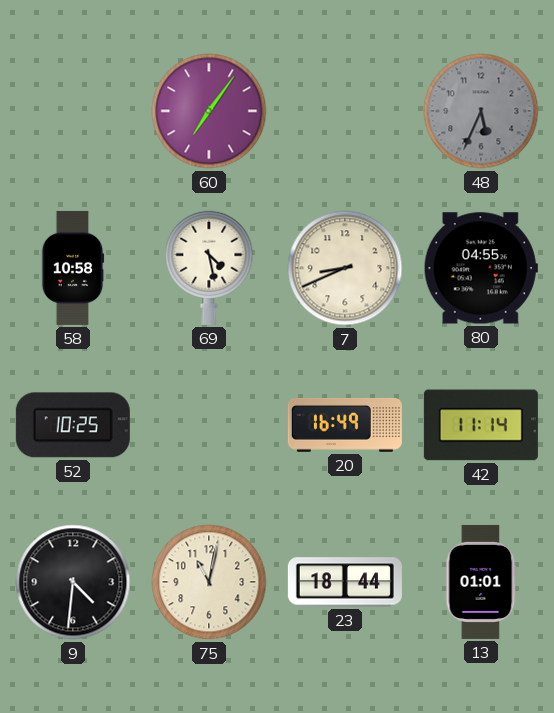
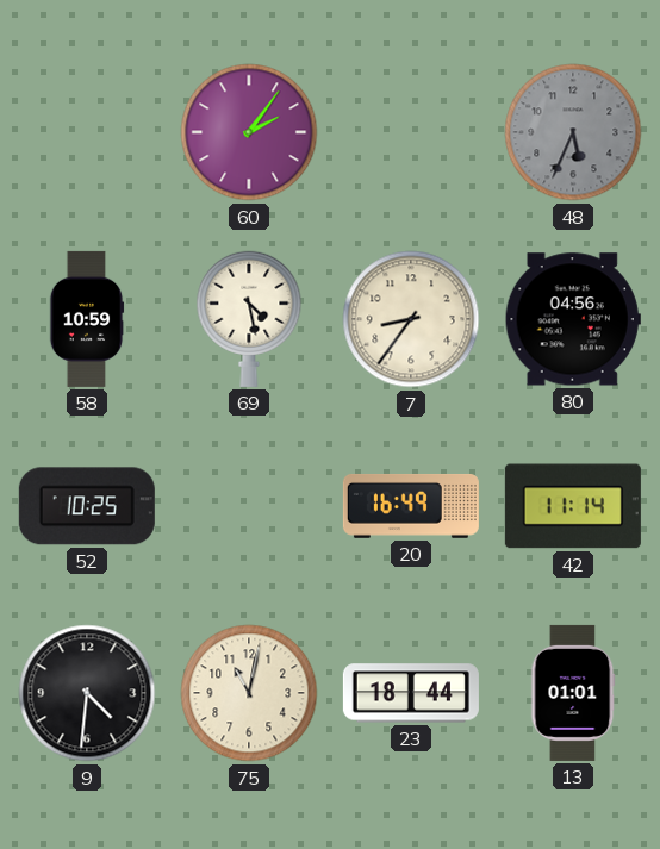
60: 7:06 -> 2:06
58: 10:58 -> 10:59
7: 8:41 -> 8:36
80: 04:55 -> 04:56
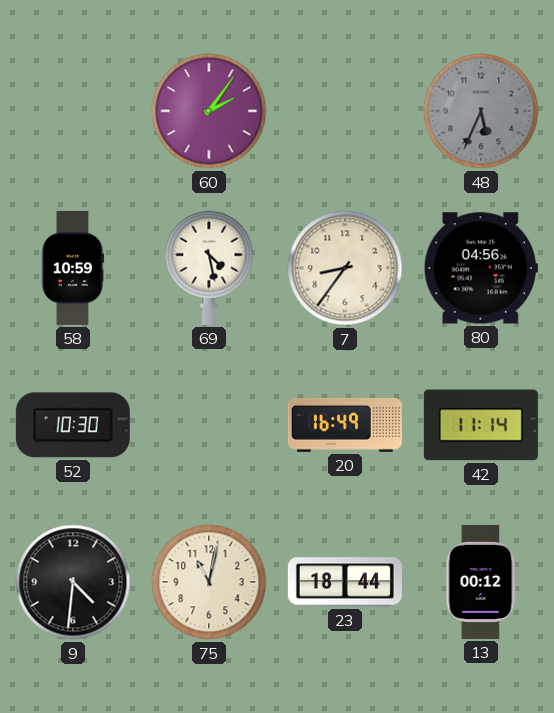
52: 10:25 -> 10:30
13: 01:01 -> 00:12
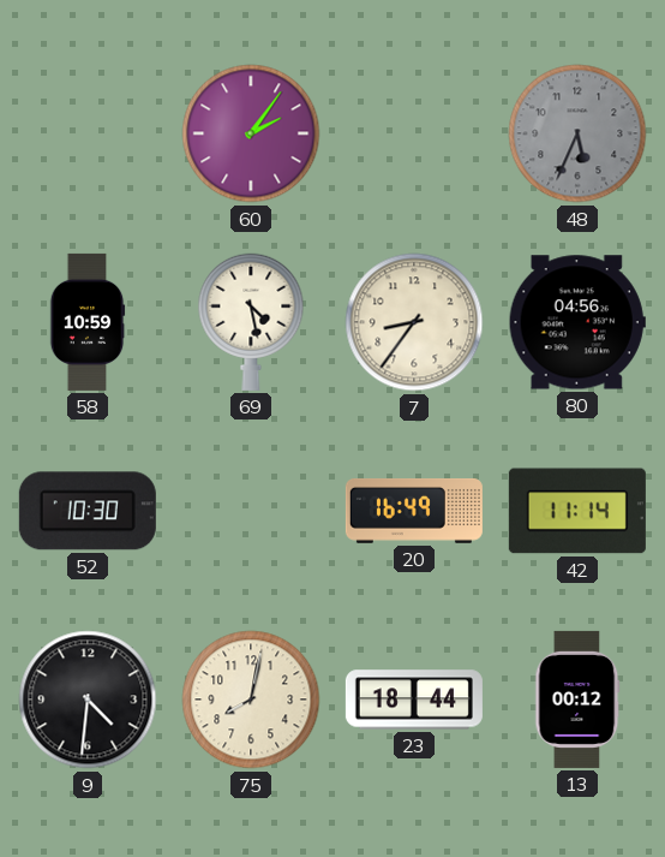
75: 11:02 -> 8:02
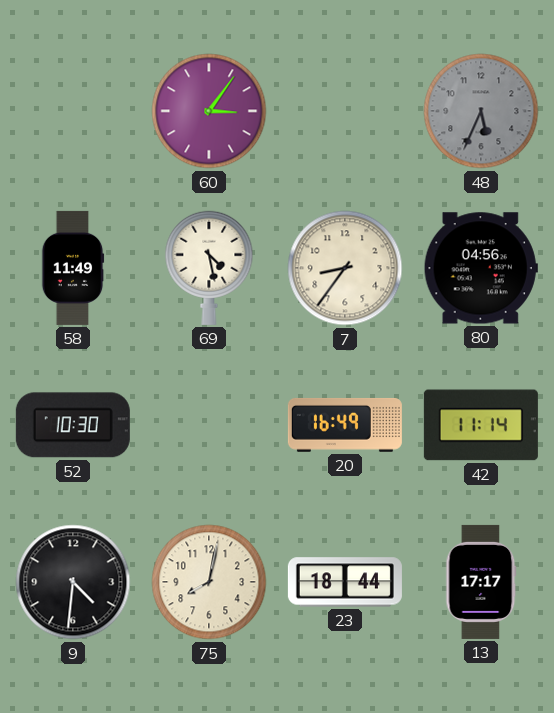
60: 2:06 -> 3:06
58: 10:59 -> 11:49
13: 00:12 -> 17:17
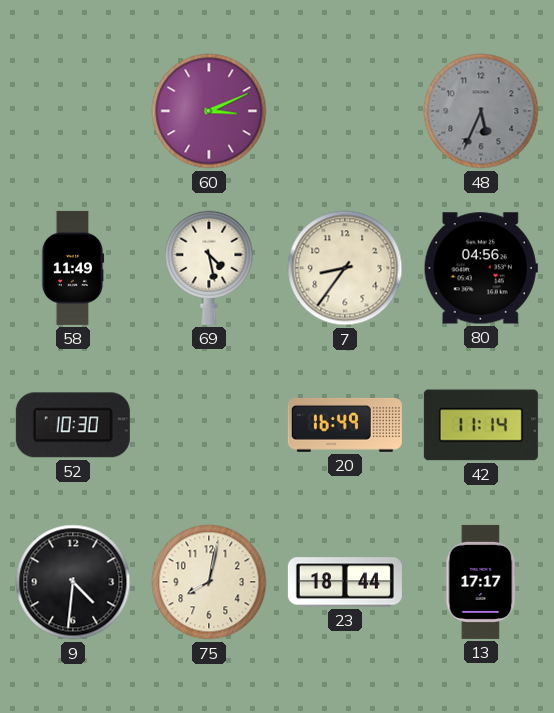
60: 3:06 -> 3:11
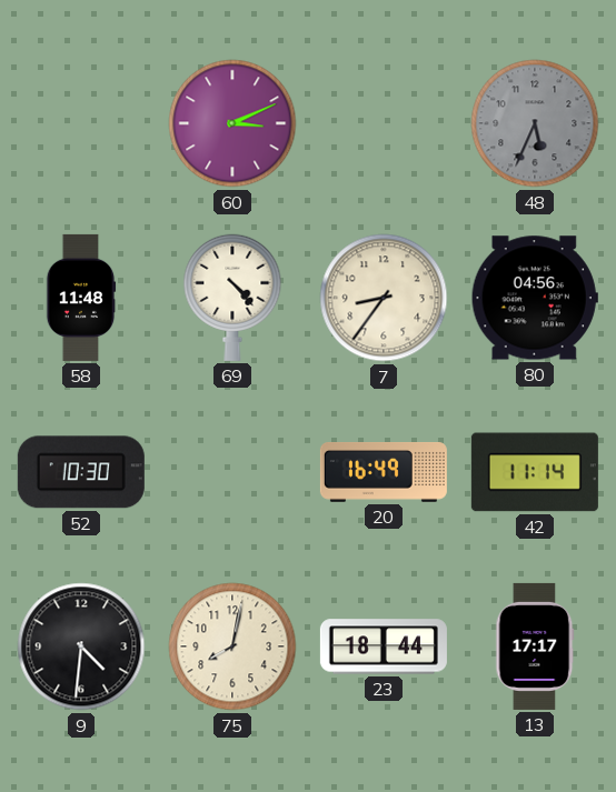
58: 11:49 -> 11:48
69: 4:28 -> 4:23
